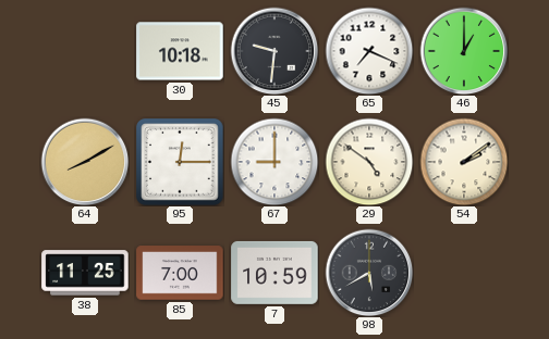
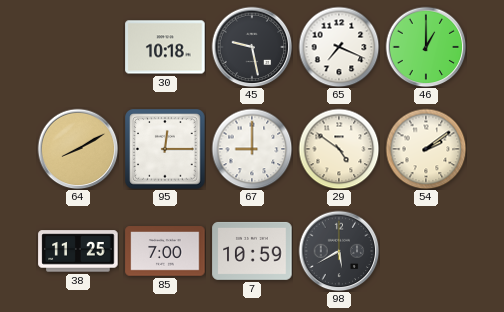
45: 9:31 -> 9:28
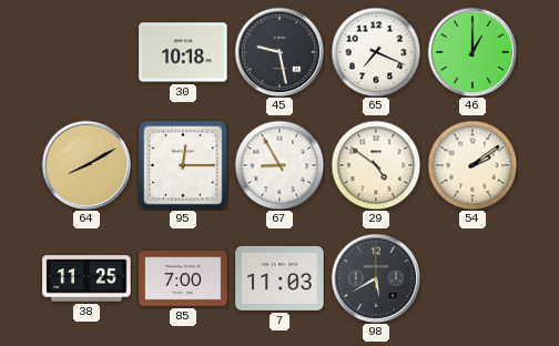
67: 9:00 -> 8:55
7: 10:59 -> 11:03
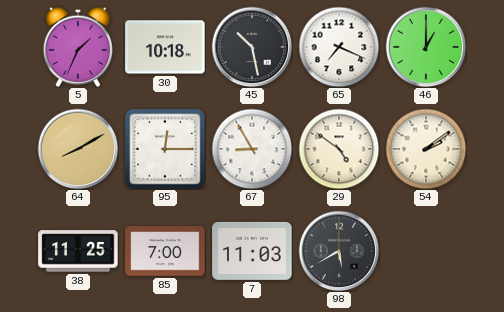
5: none -> 1:34
45: 9:28 -> 10:28
